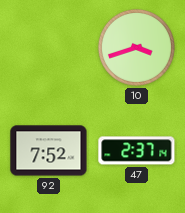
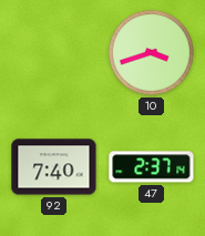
92: 7:52 -> 7:40
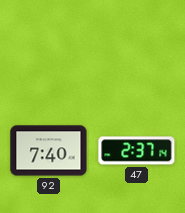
10: 3:42 -> none
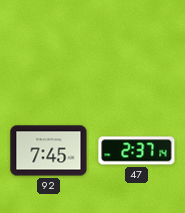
92: 7:40 -> 7:45
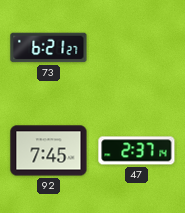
73: none -> 6:21
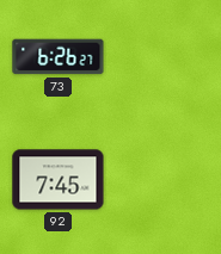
73: 6:21 -> 6:26
47: 2:37 -> none
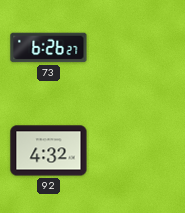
92: 7:45 -> 4:32
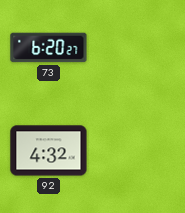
73: 6:26 -> 6:20
